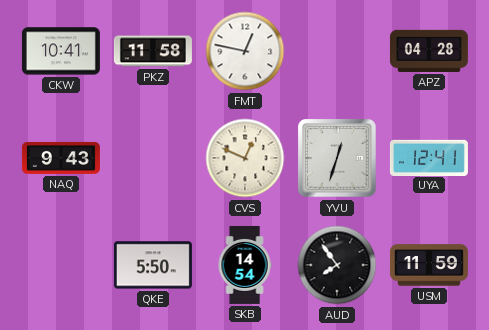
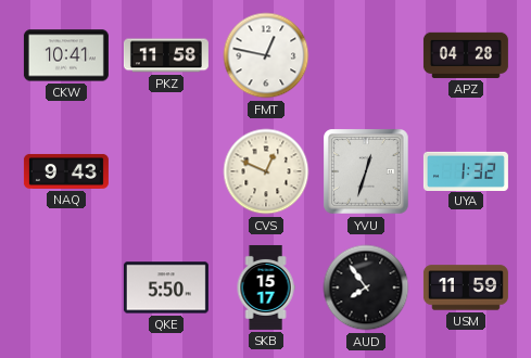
UYA: 12:41 -> 1:32
SKB: 14:54 -> 15:17
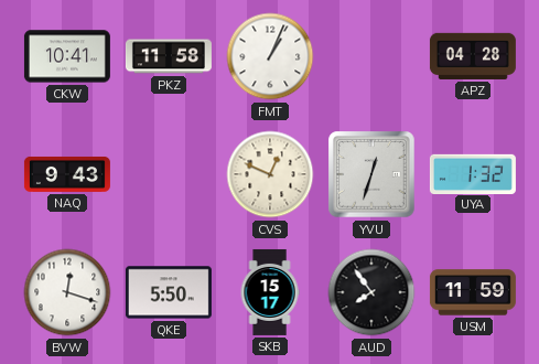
FMT: 12:47 -> 1:04
BVW: none -> 12:18
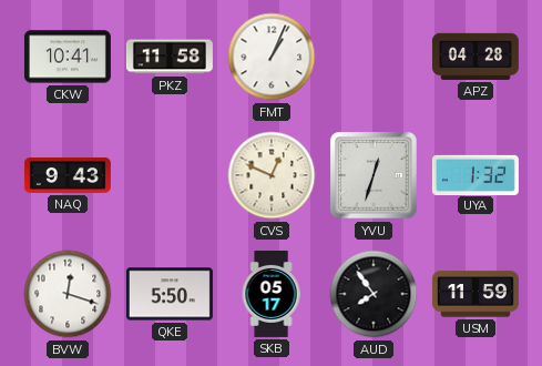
SKB: 15:17 -> 05:17
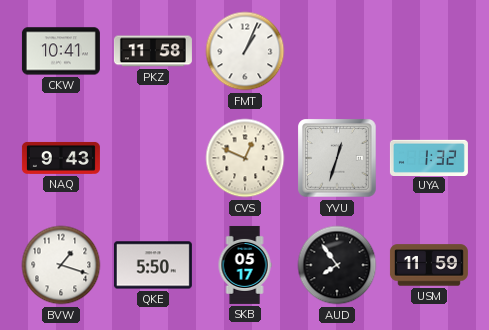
APZ: 04:28 -> none
BVW: 12:18 -> 1:18
